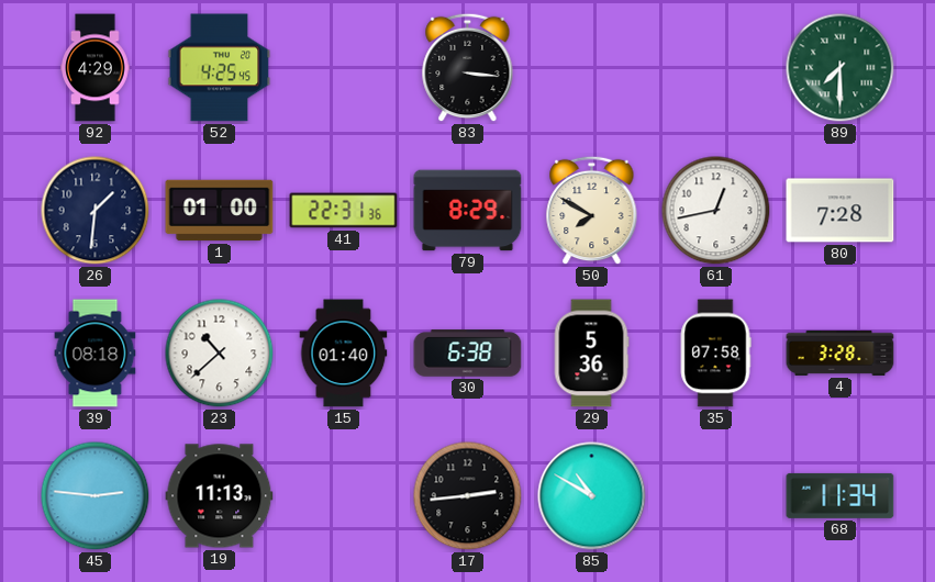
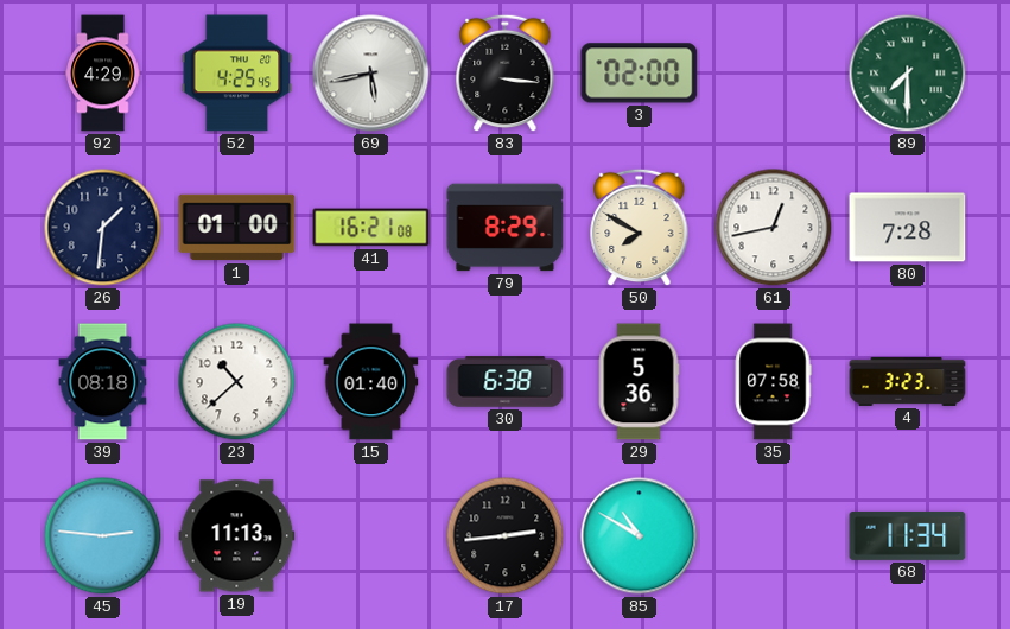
69: none -> 5:43
3: none -> 02:00
41: 22:31 -> 16:21
4: 3:28 -> 3:23
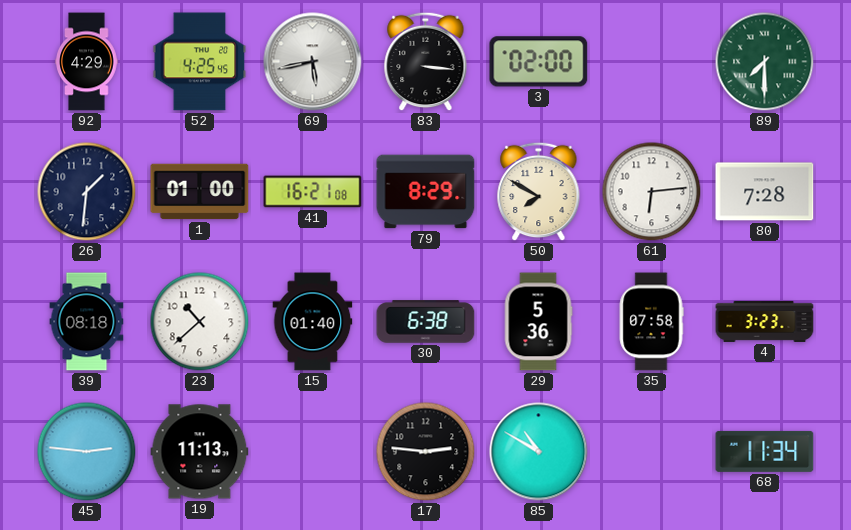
61: 12:43 -> 6:14
17: 2:44 -> 2:46
